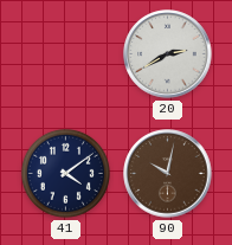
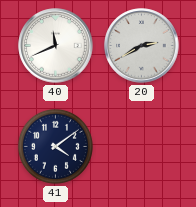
40: none -> 11:41
90: 10:02 -> none
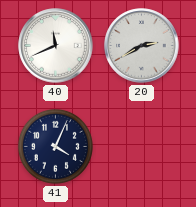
41: 4:09 -> 4:04
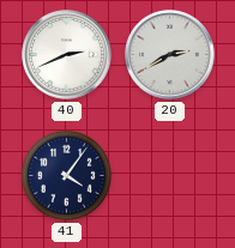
40: 11:41 -> 2:41
41: 4:04 -> 4:06
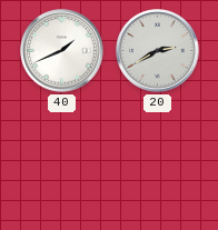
40: 2:41 -> 1:41
41: 4:06 -> none
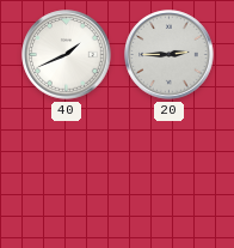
20: 2:40 -> 2:45
